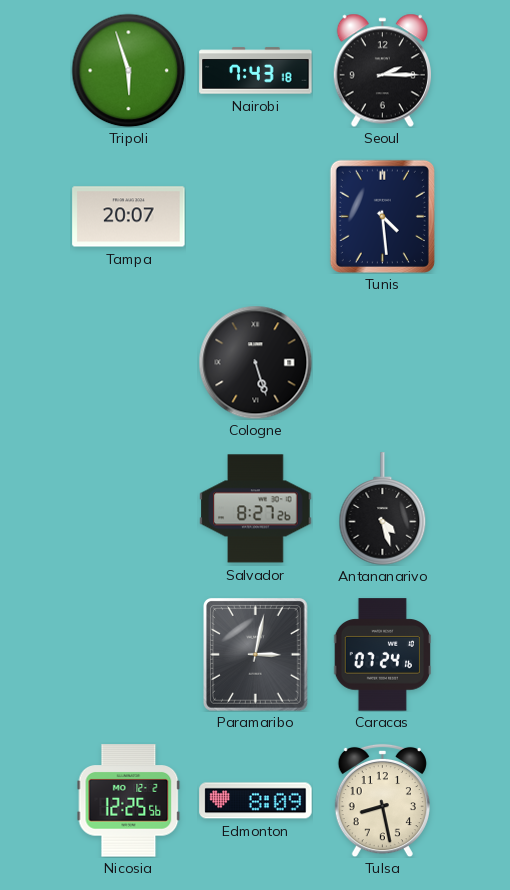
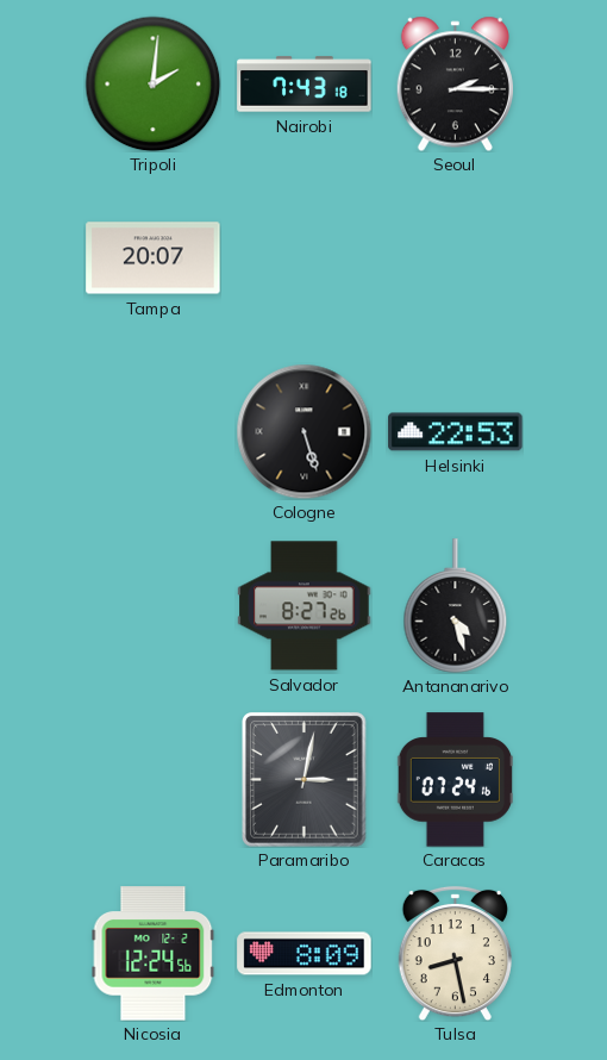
Tripoli: 5:57 -> 2:01
Tunis: 4:29 -> none
Helsinki: none -> 22:53
Nicosia: 12:25 -> 12:24
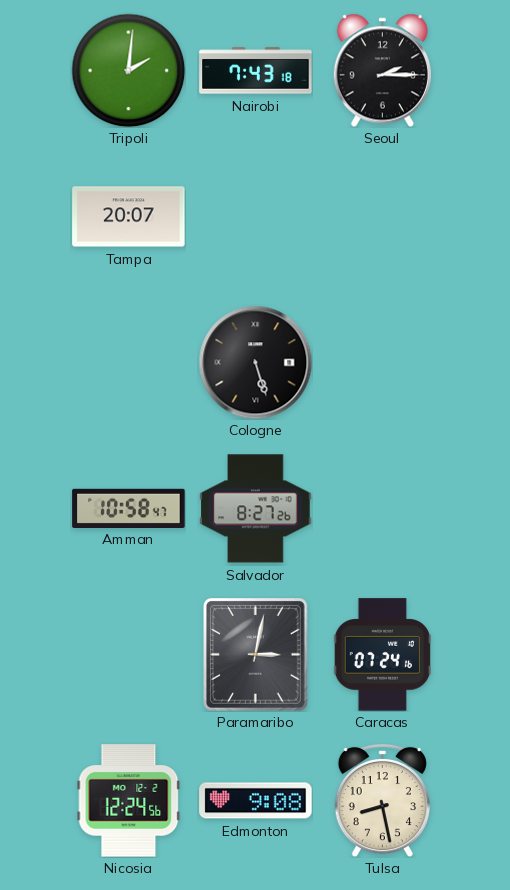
Helsinki: 22:53 -> none
Amman: none -> 10:58
Antananarivo: 4:27 -> none
Edmonton: 8:09 -> 9:08
